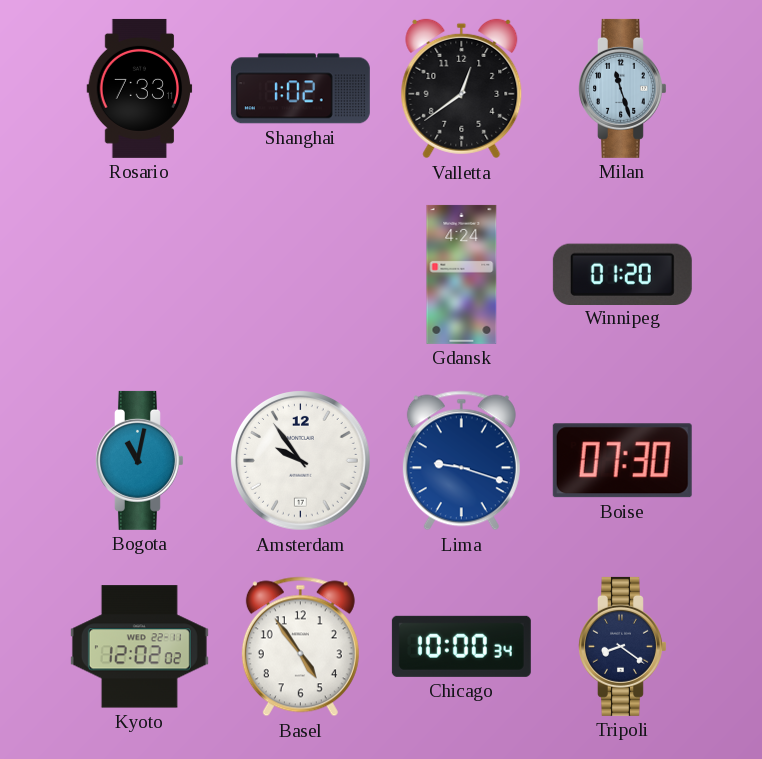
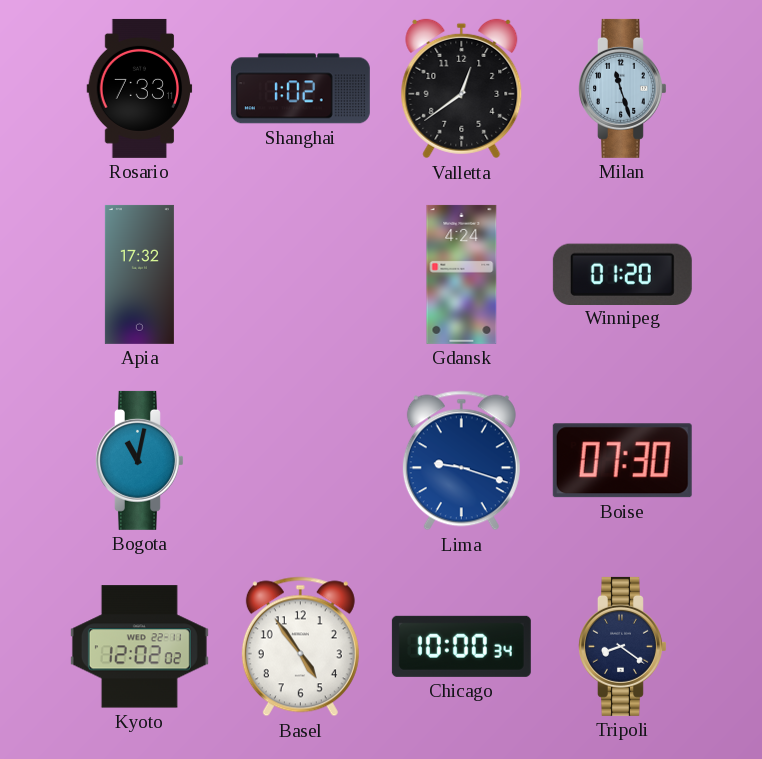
Apia: none -> 17:32
Amsterdam: 9:54 -> none
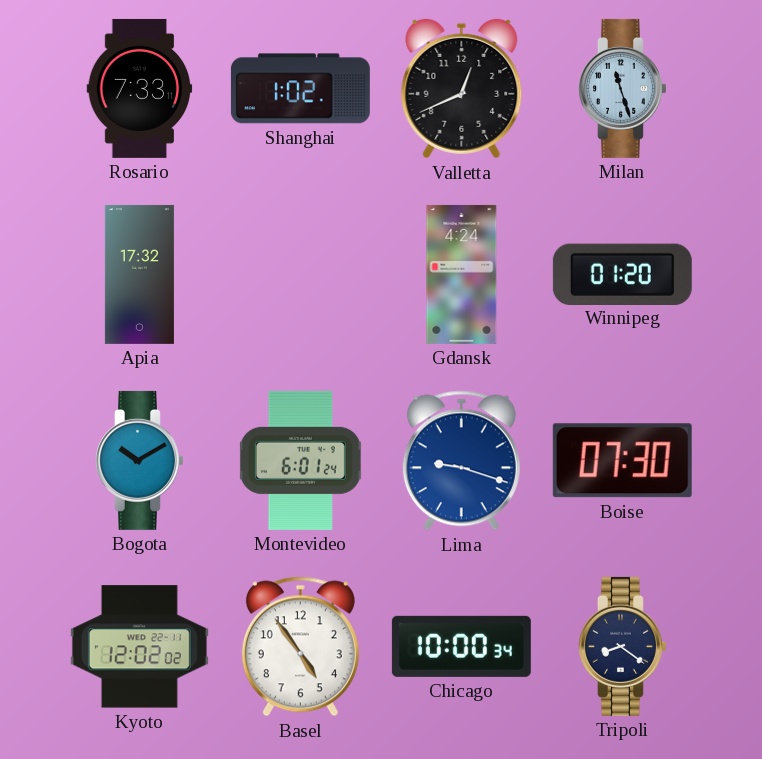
Valletta: 12:39 -> 12:41
Bogota: 11:02 -> 10:10
Montevideo: none -> 6:01
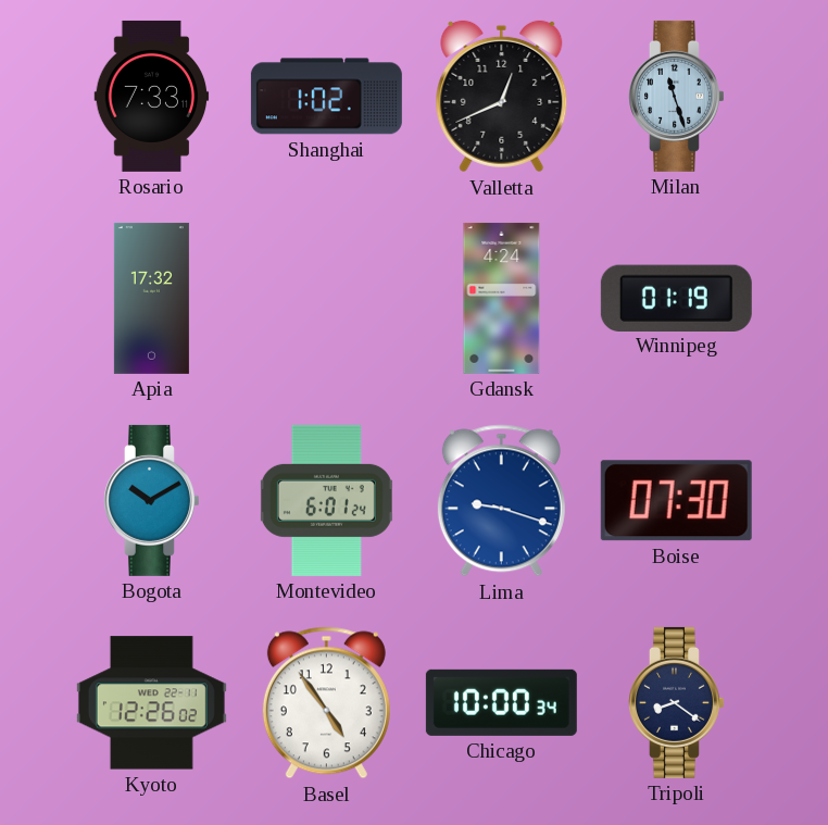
Winnipeg: 01:20 -> 01:19
Kyoto: 12:02 -> 12:26
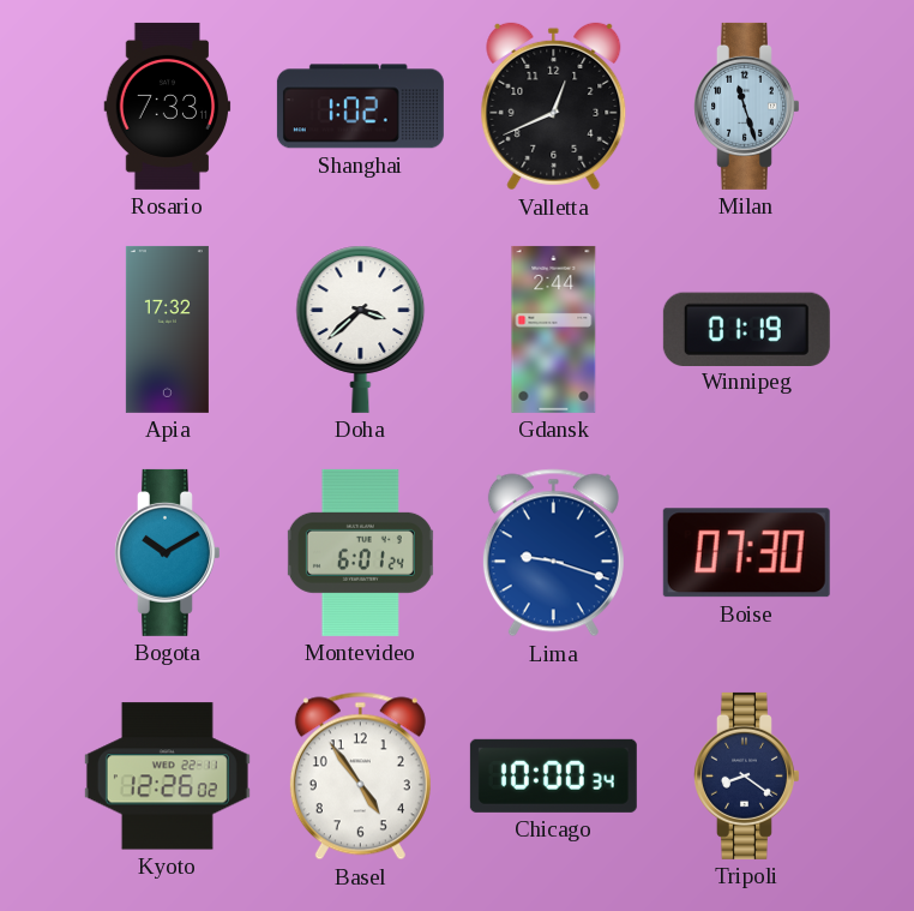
Doha: none -> 3:38
Gdansk: 4:24 -> 2:44
